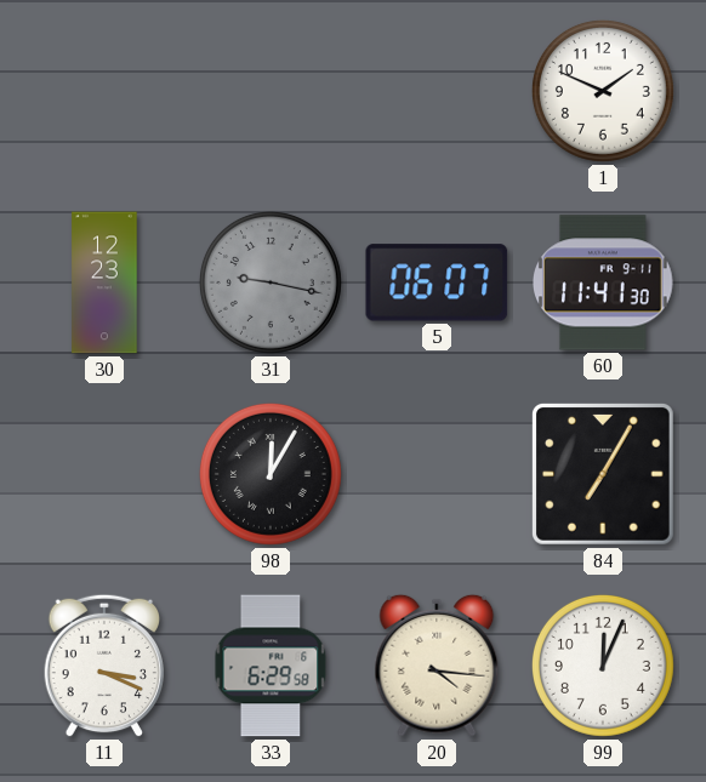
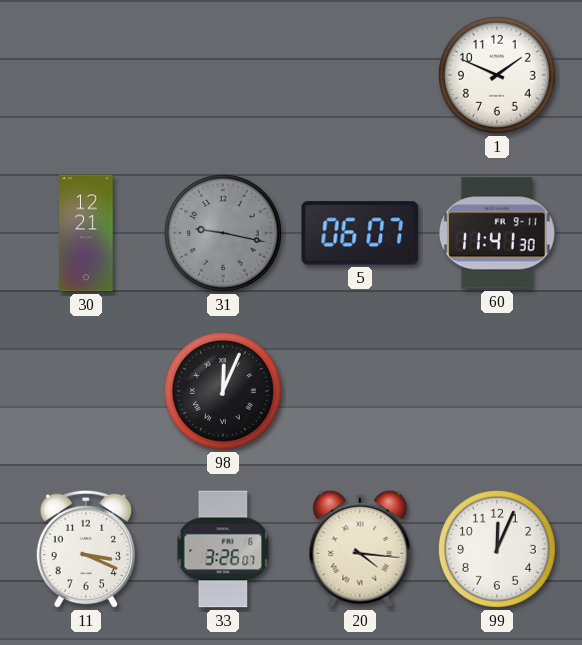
30: 12:23 -> 12:21
98: 12:05 -> 12:04
84: 7:05 -> none
33: 6:29 -> 3:26
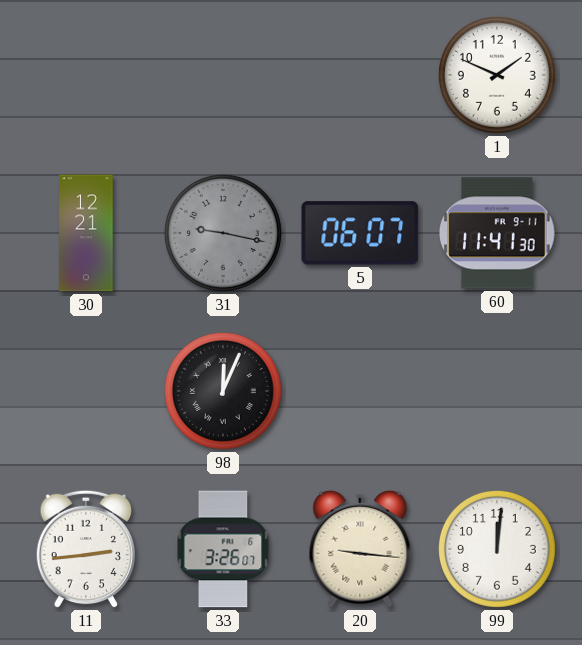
11: 3:19 -> 2:44
20: 4:16 -> 9:16
99: 12:04 -> 12:01
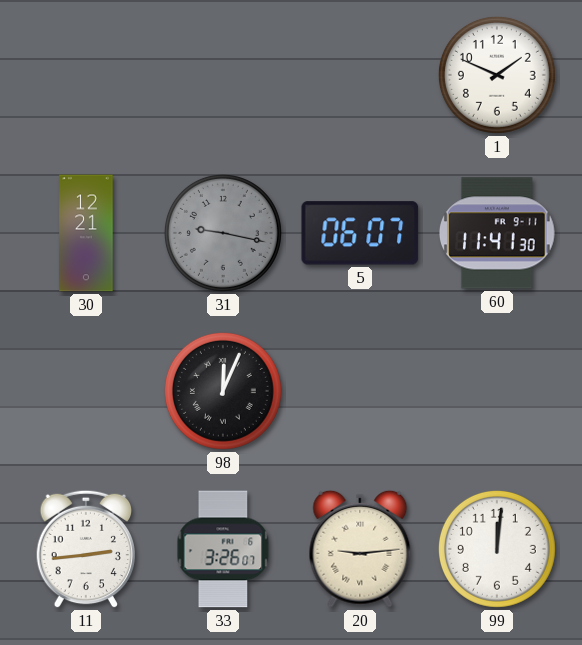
20: 9:16 -> 9:14
